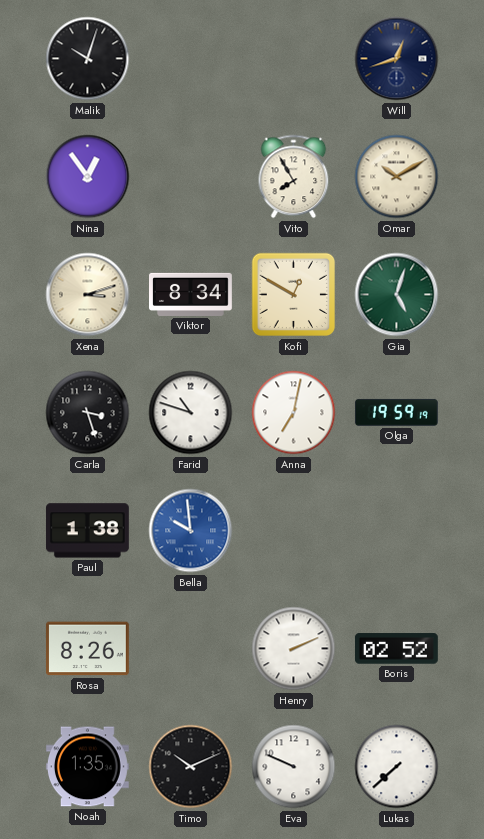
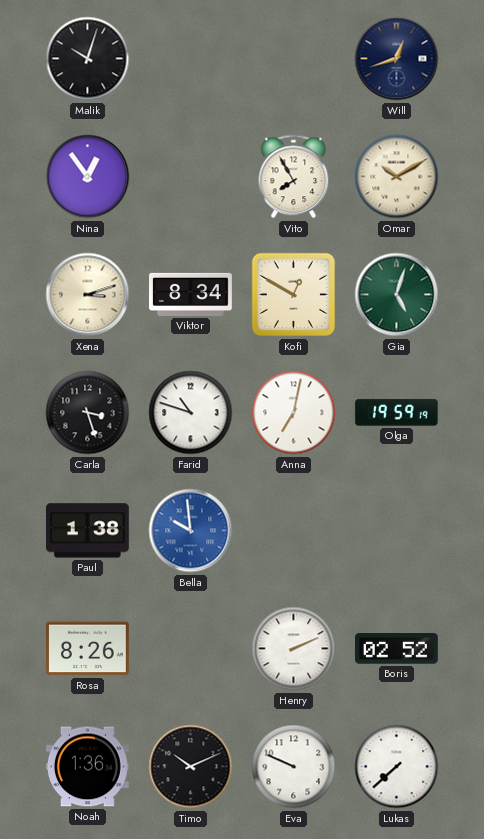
Noah: 1:35 -> 1:36
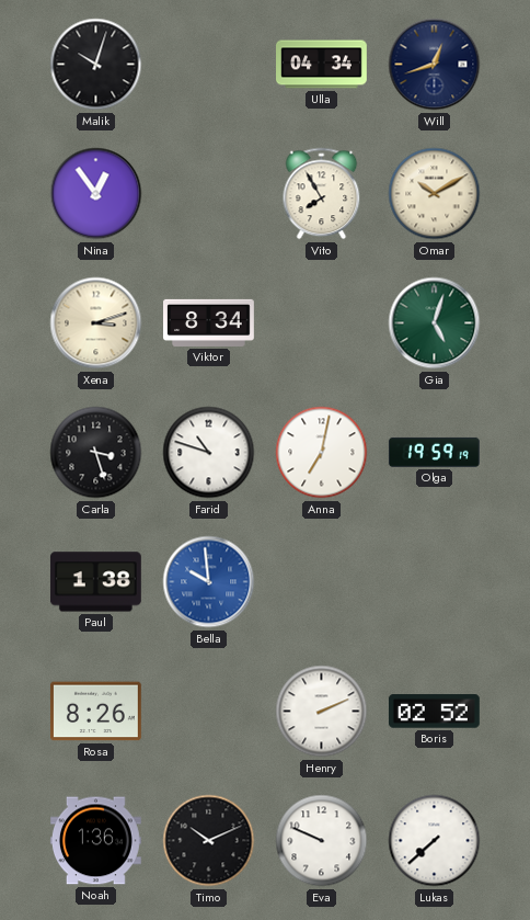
Ulla: none -> 04:34
Kofi: 12:50 -> none
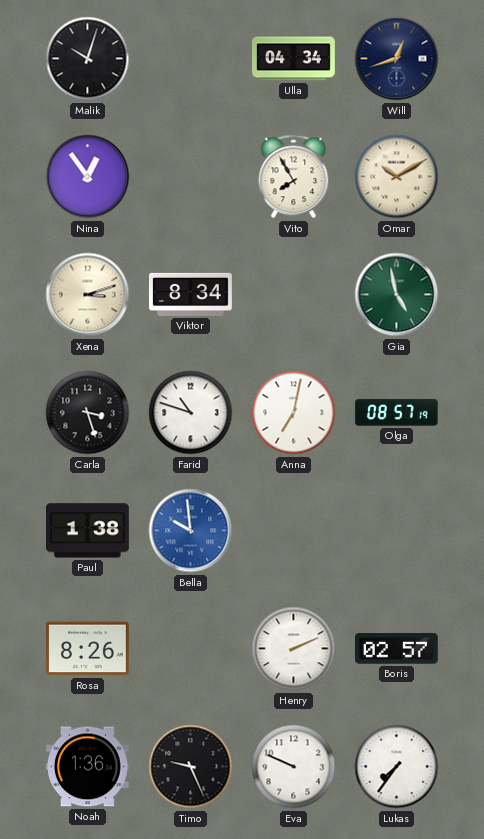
Gia: 5:03 -> 4:58
Olga: 19:59 -> 08:57
Boris: 02:52 -> 02:57
Timo: 10:11 -> 9:26
Lukas: 7:38 -> 7:36
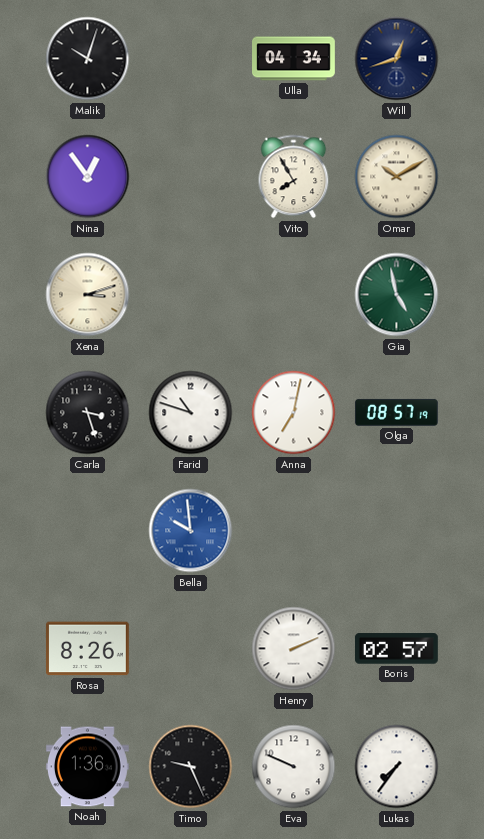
Viktor: 8:34 -> none
Paul: 1:38 -> none
